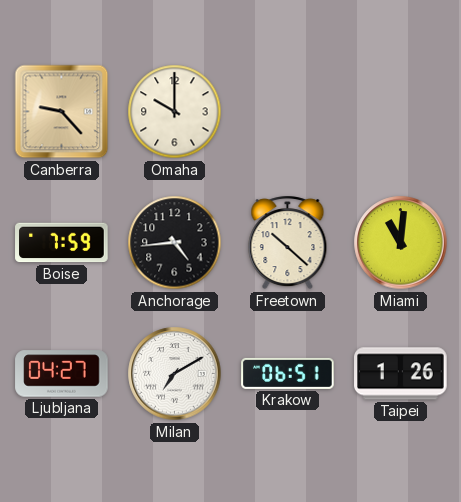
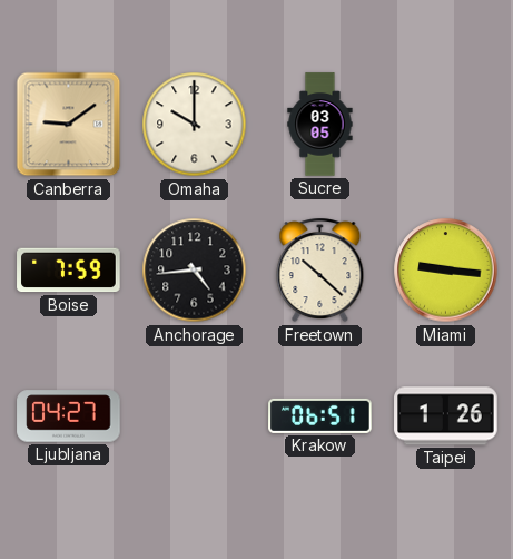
Canberra: 9:23 -> 9:09
Sucre: none -> 03:05
Miami: 11:01 -> 9:16
Milan: 7:10 -> none
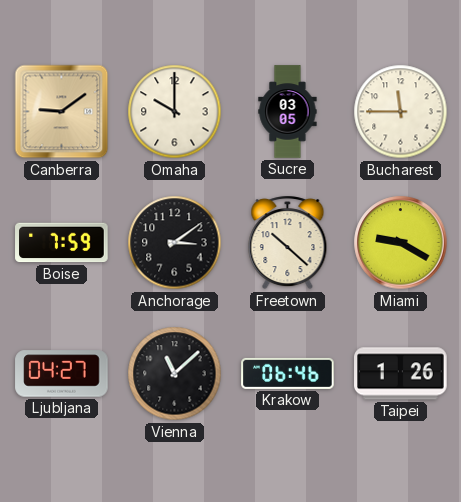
Bucharest: none -> 11:45
Anchorage: 4:44 -> 3:09
Miami: 9:16 -> 9:20
Vienna: none -> 11:08
Krakow: 06:51 -> 06:46
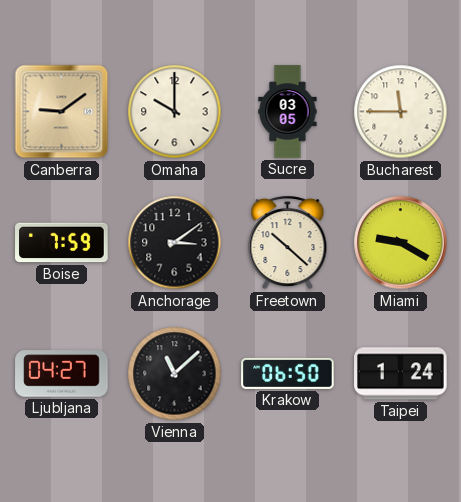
Krakow: 06:46 -> 06:50
Taipei: 1:26 -> 1:24
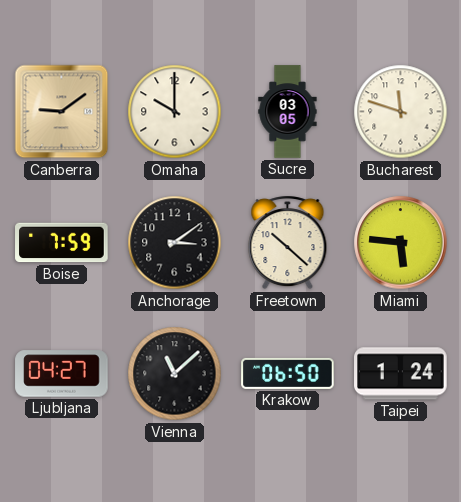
Bucharest: 11:45 -> 11:48
Miami: 9:20 -> 5:46
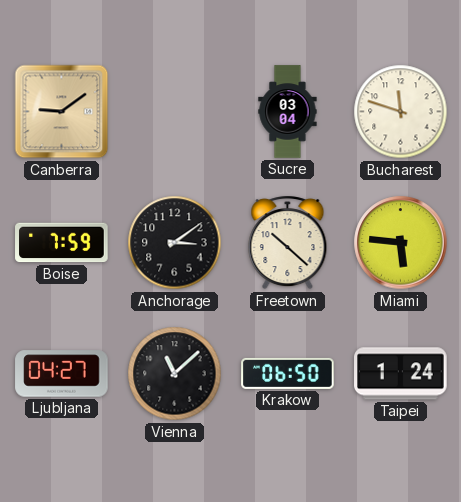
Omaha: 10:00 -> none
Sucre: 03:05 -> 03:04
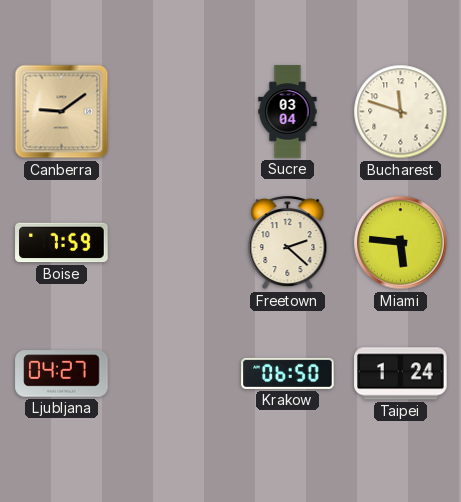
Anchorage: 3:09 -> none
Freetown: 10:22 -> 2:22
Vienna: 11:08 -> none
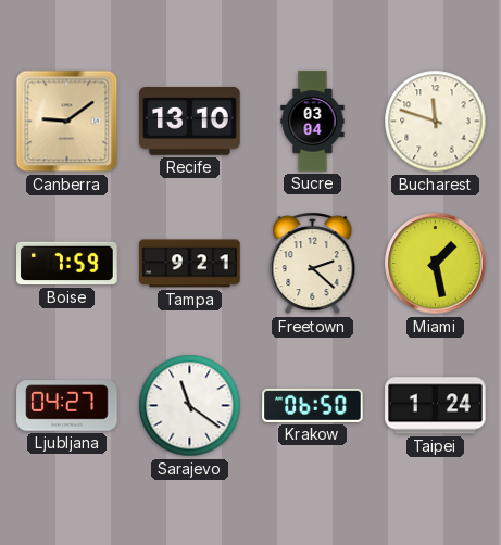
Recife: none -> 13:10
Tampa: none -> 9:21
Miami: 5:46 -> 1:28
Sarajevo: none -> 11:21
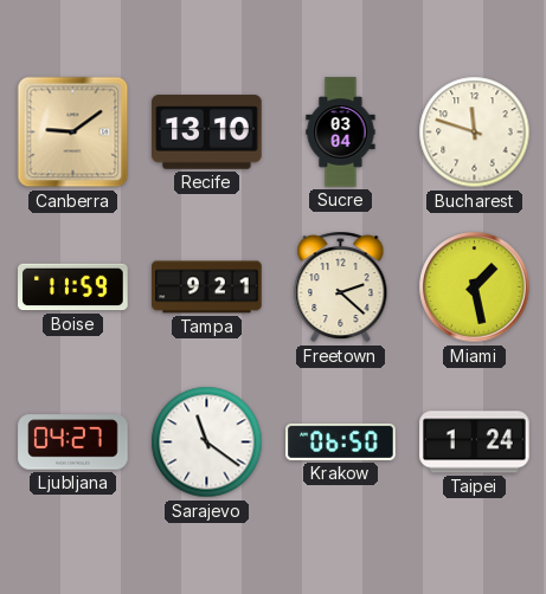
Boise: 7:59 -> 11:59
